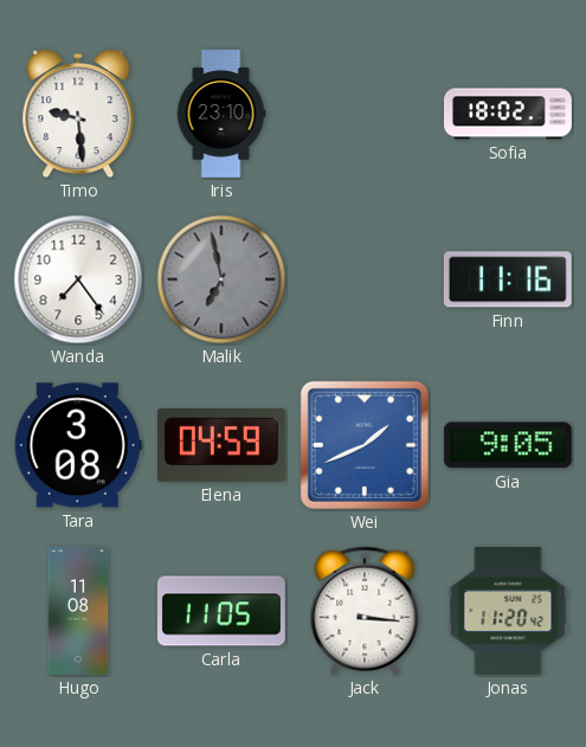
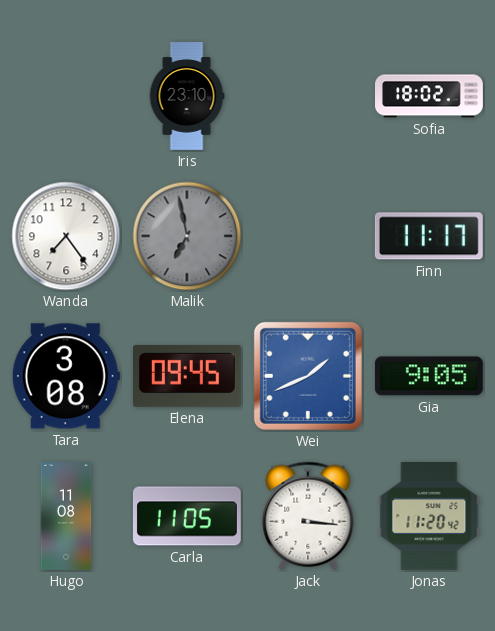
Timo: 9:29 -> none
Finn: 11:16 -> 11:17
Elena: 04:59 -> 09:45
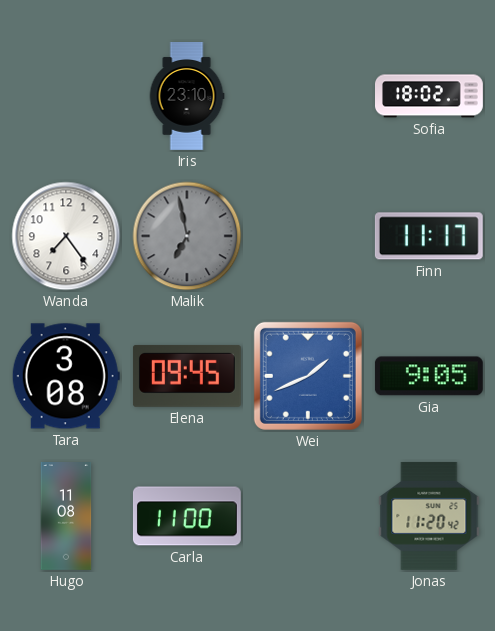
Carla: 11:05 -> 11:00
Jack: 3:16 -> none
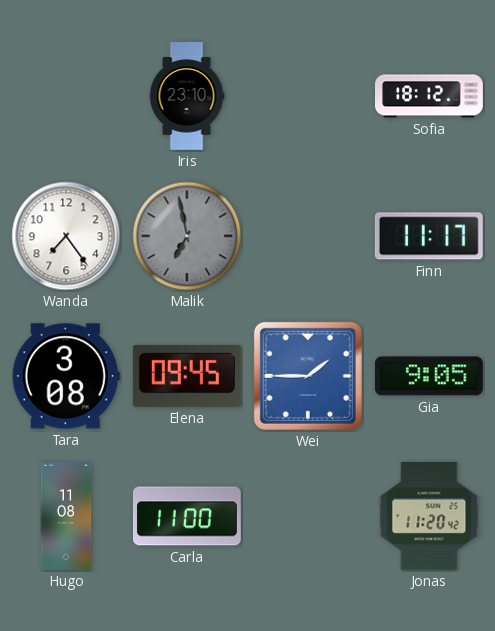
Sofia: 18:02 -> 18:12
Wei: 1:41 -> 1:45
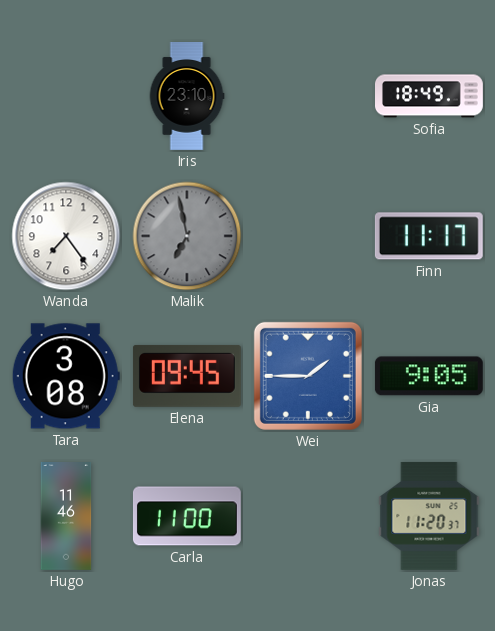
Sofia: 18:12 -> 18:49
Hugo: 11:08 -> 11:46
Jonas: 11:20:42 -> 11:20:37
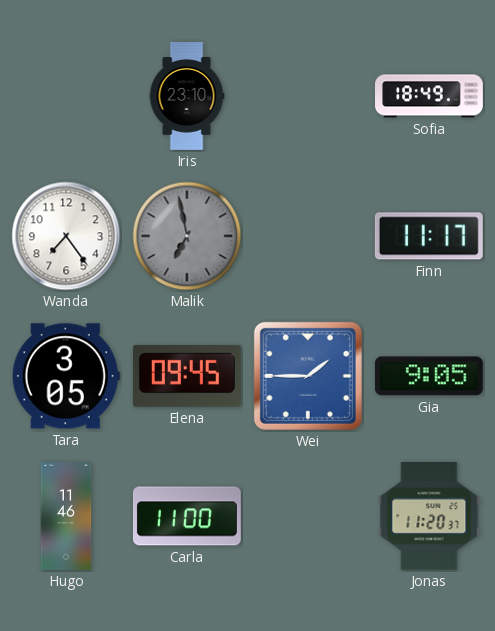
Tara: 3:08 -> 3:05
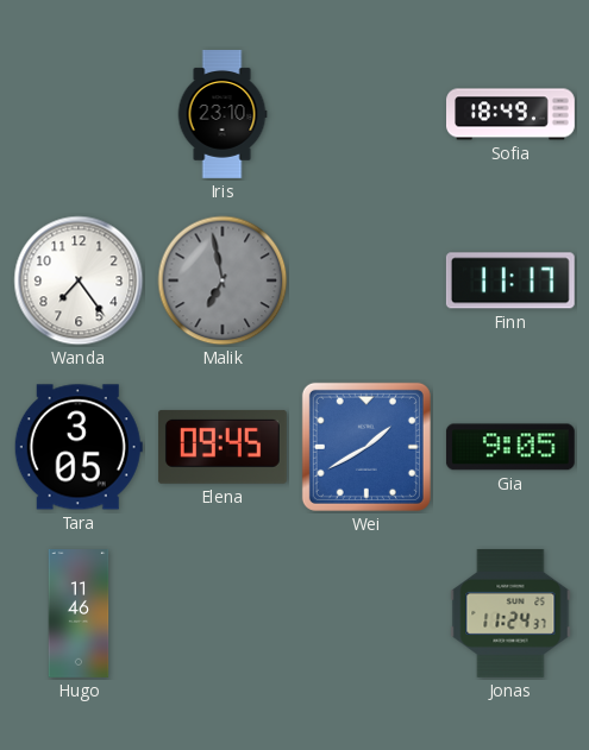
Wei: 1:45 -> 1:40
Carla: 11:00 -> none
Jonas: 11:20 -> 11:24
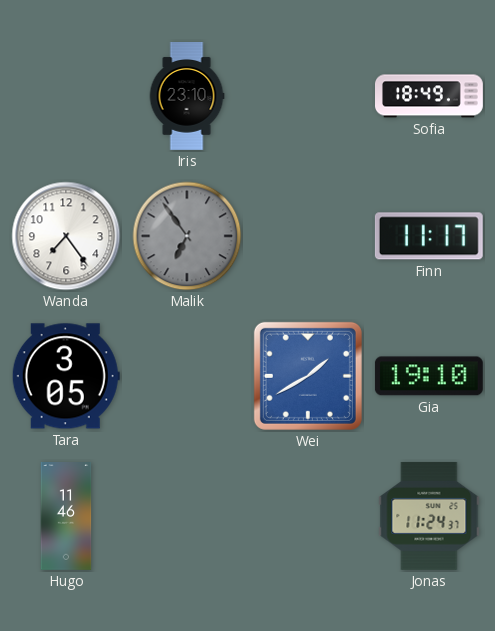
Malik: 6:58 -> 6:54
Elena: 09:45 -> none
Gia: 9:05 -> 19:10
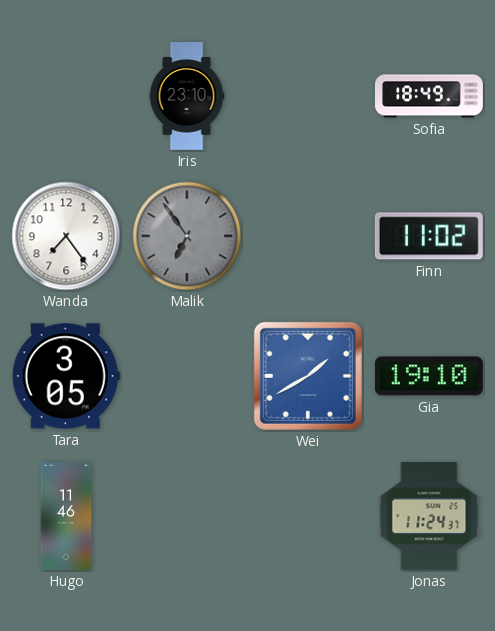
Finn: 11:17 -> 11:02
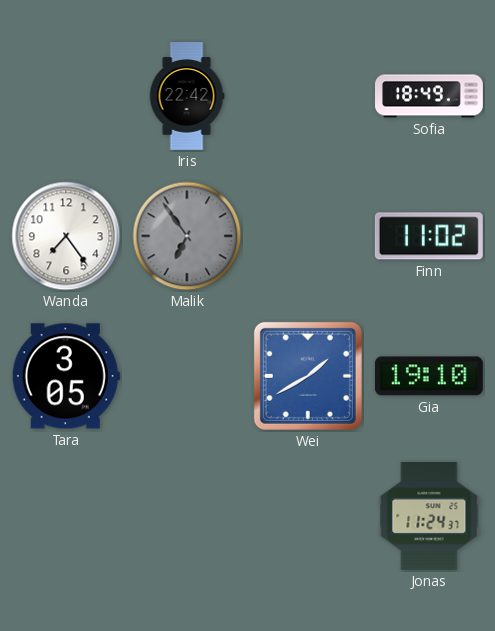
Iris: 23:10 -> 22:42
Hugo: 11:46 -> none
